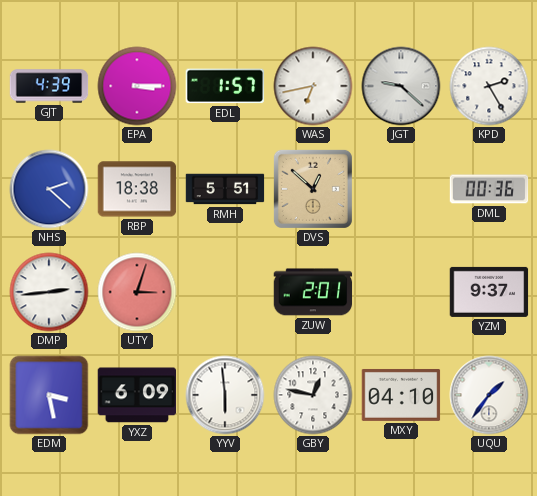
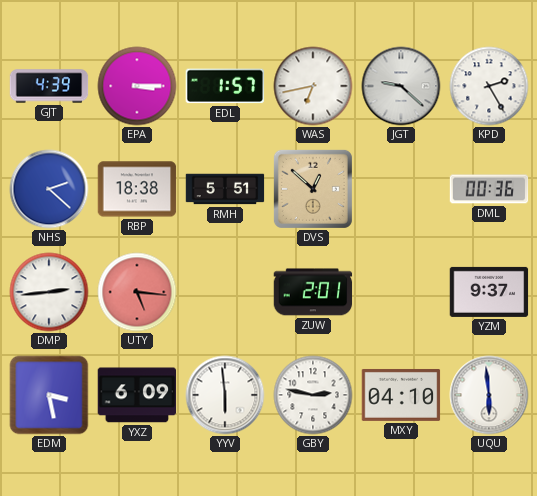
UTY: 3:03 -> 5:16
GBY: 12:47 -> 2:47
UQU: 1:36 -> 5:59
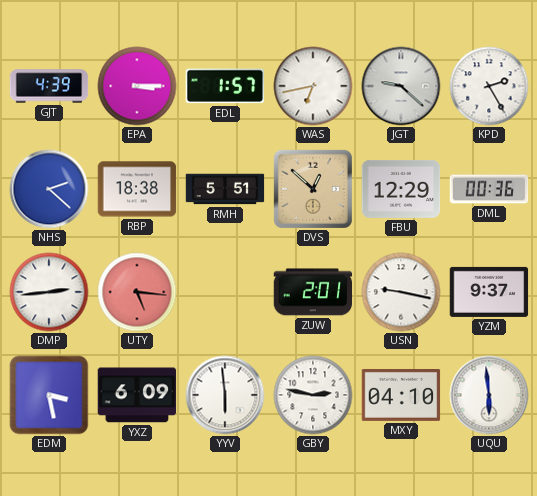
FBU: none -> 12:29
USN: none -> 9:17
